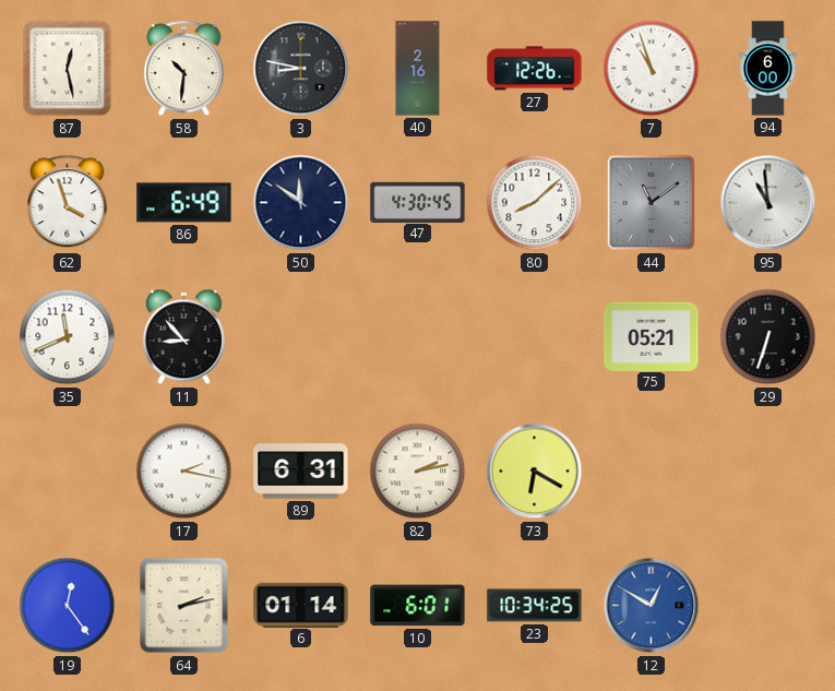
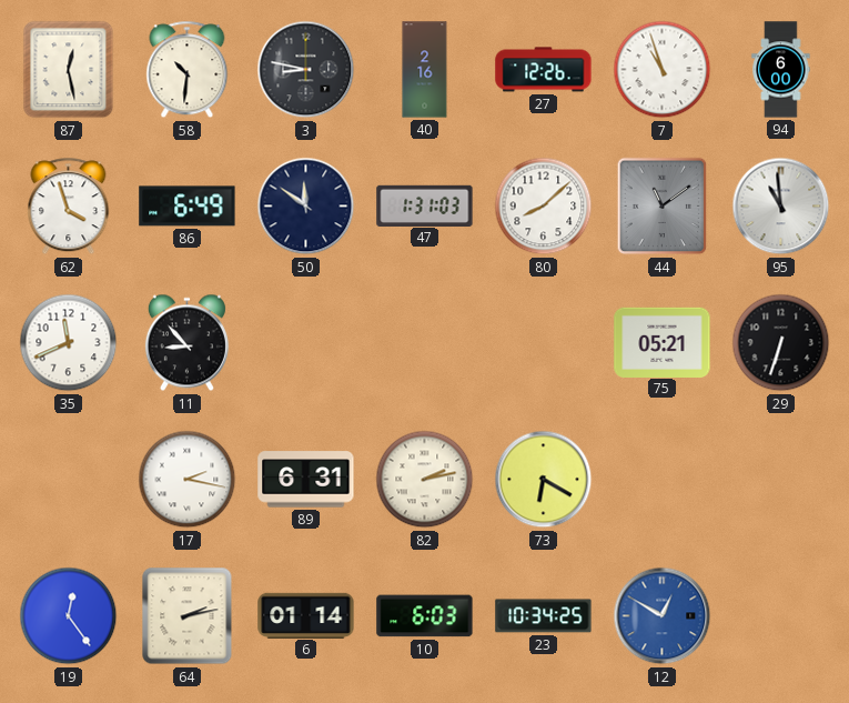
47: 4:30 -> 1:31
10: 6:01 -> 6:03
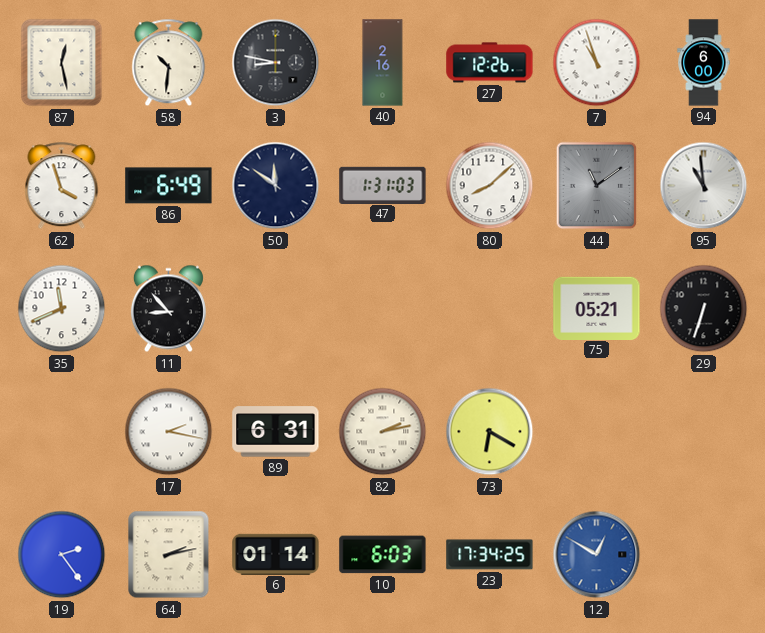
19: 12:24 -> 2:24
23: 10:34 -> 17:34
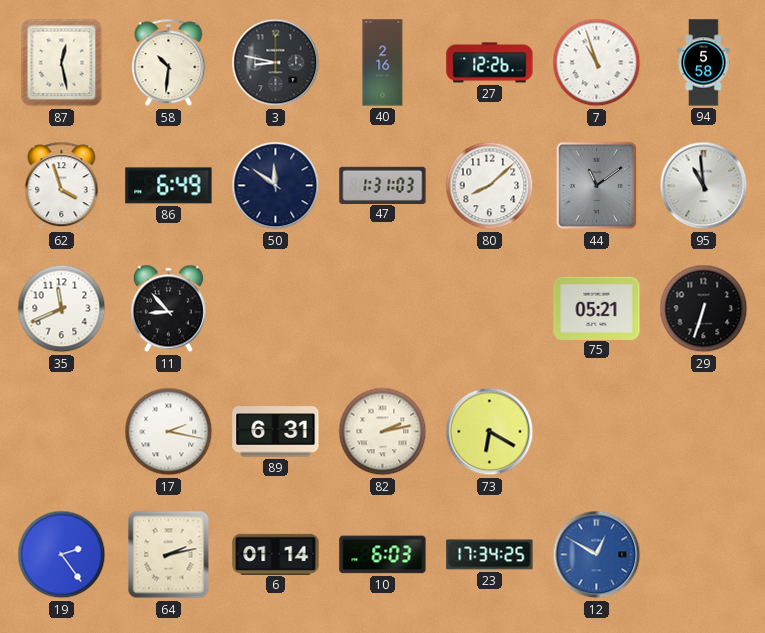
94: 6:00 -> 5:58
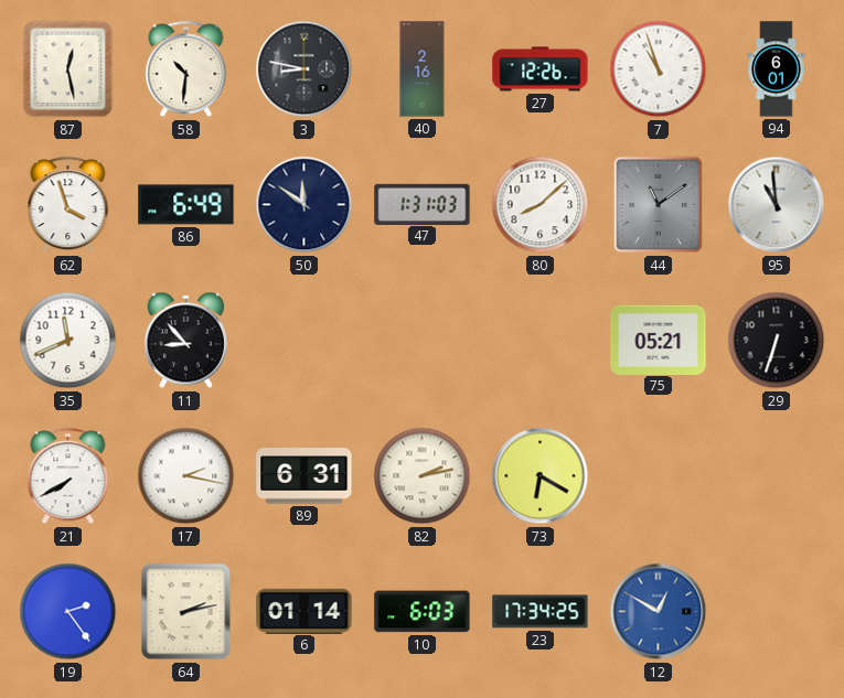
94: 5:58 -> 6:01
21: none -> 7:40
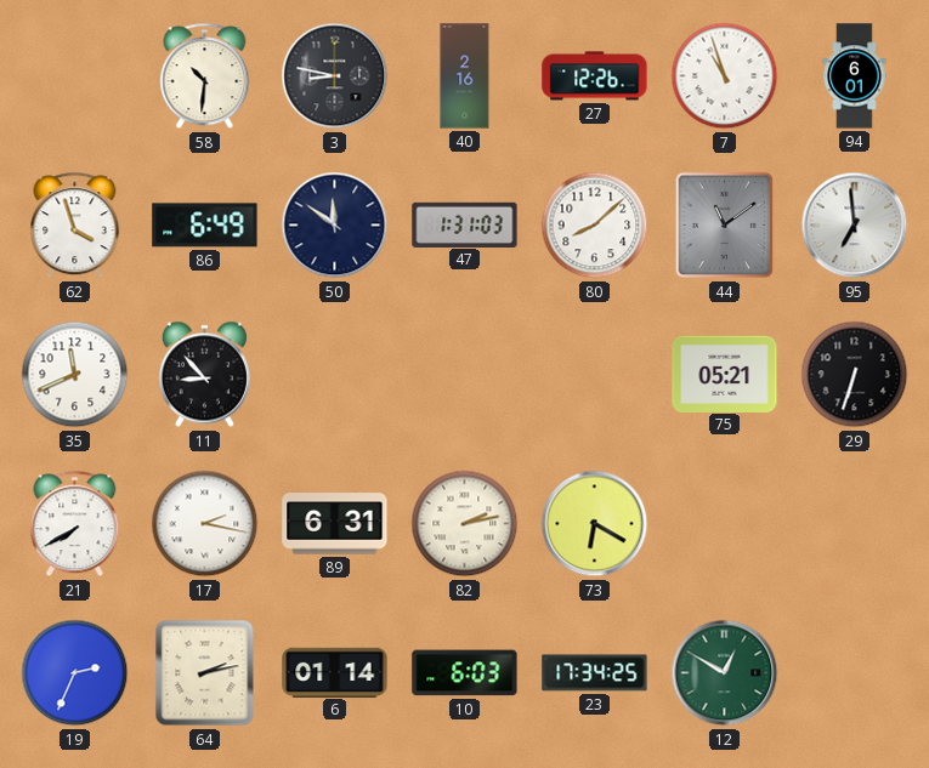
87: 12:28 -> none
95: 10:59 -> 6:59
19: 2:24 -> 2:34
12 dial: blue -> green
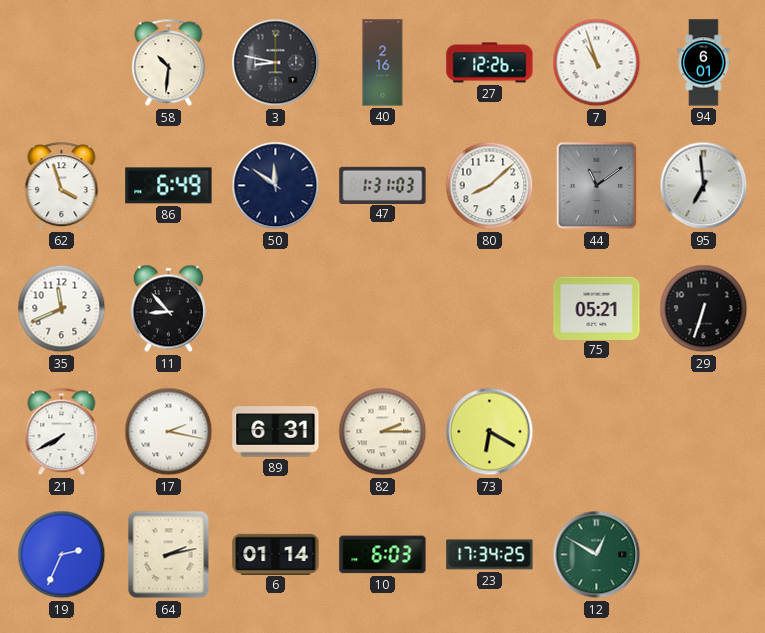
82: 2:13 -> 2:15
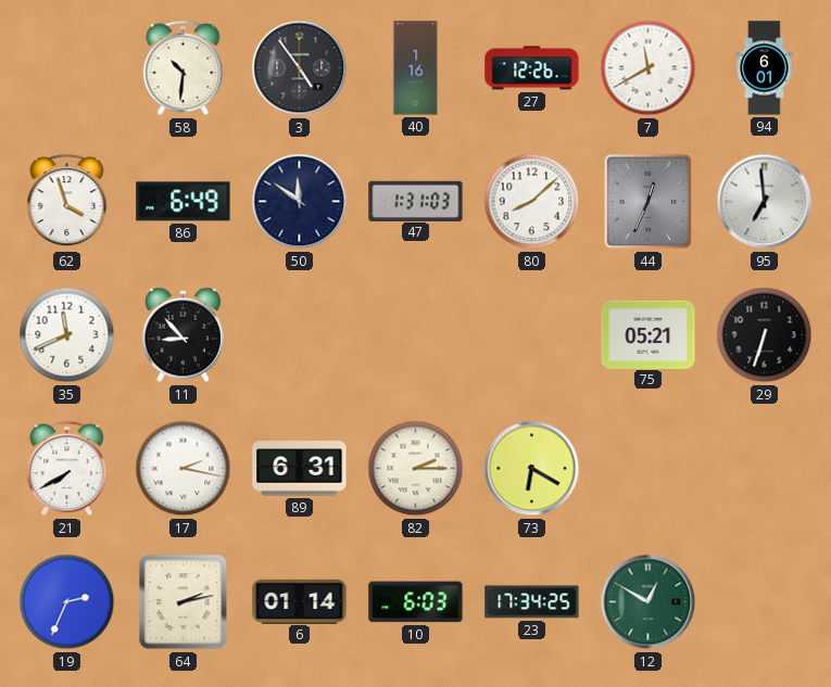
3: 8:47 -> 4:54
40: 2:16 -> 1:16
7: 10:57 -> 11:40
44: 11:09 -> 12:34
